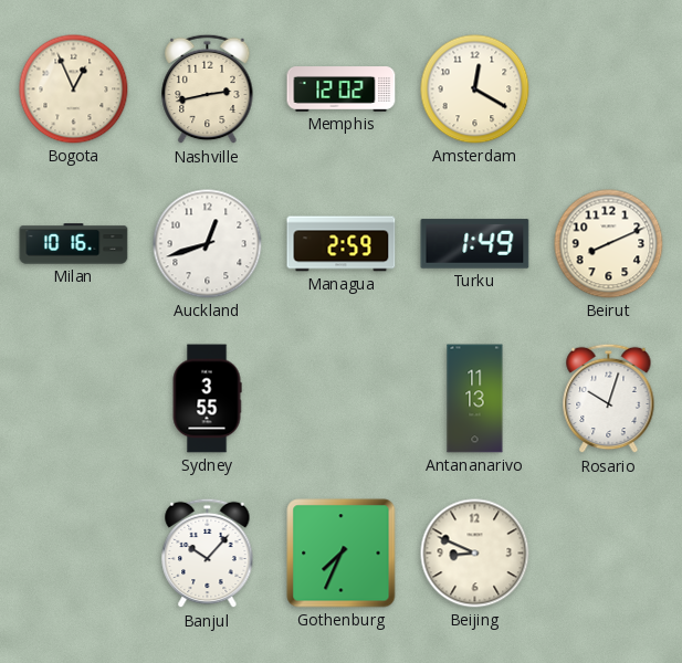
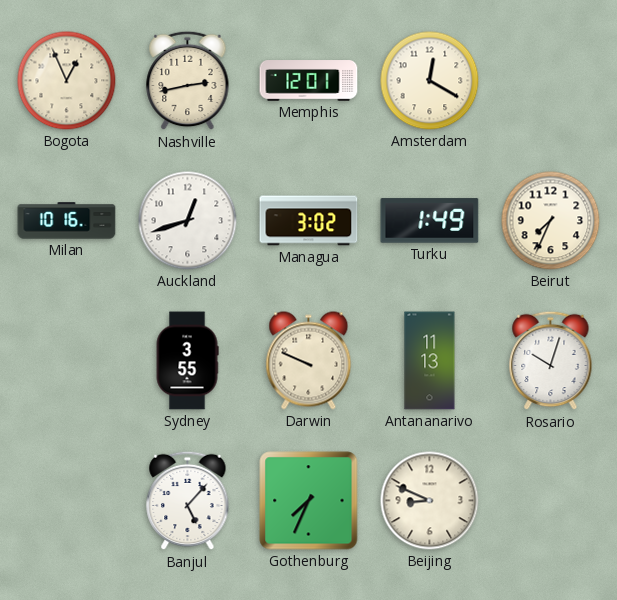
Memphis: 12:02 -> 12:01
Managua: 2:59 -> 3:02
Beirut: 8:11 -> 7:34
Darwin: none -> 9:49
Banjul: 10:07 -> 5:07
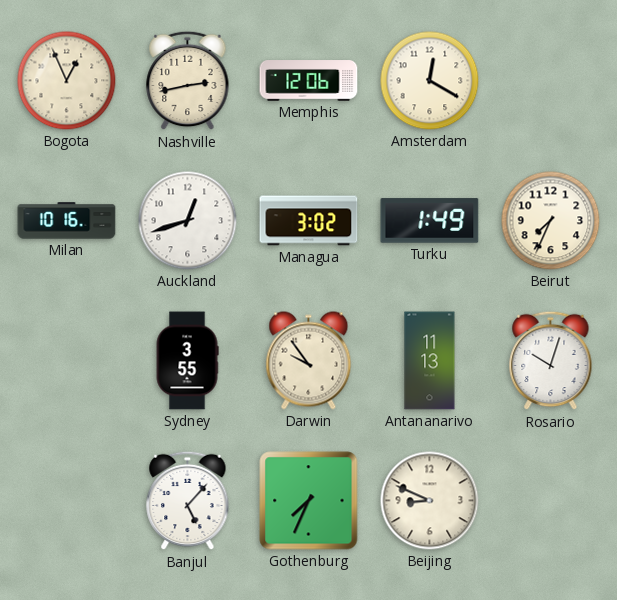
Memphis: 12:01 -> 12:06
Darwin: 9:49 -> 9:54
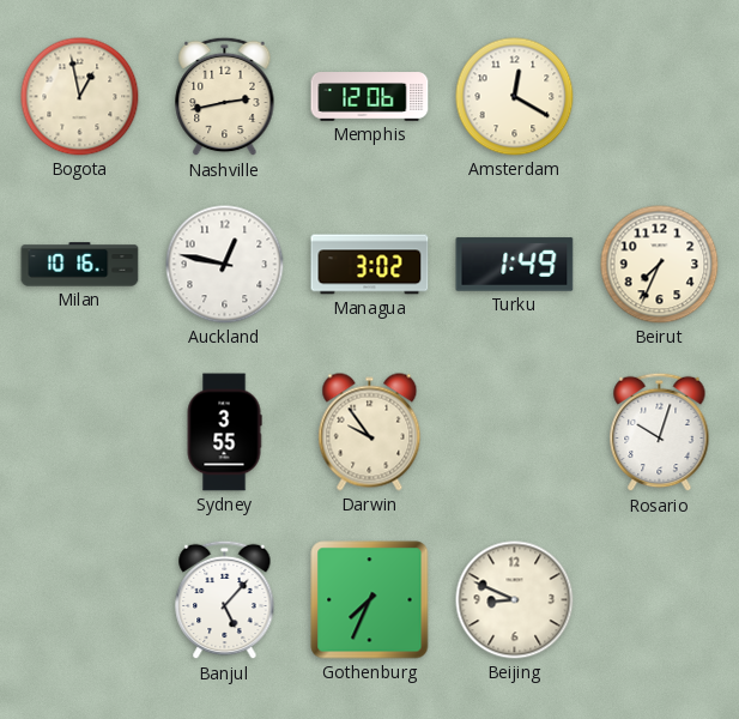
Bogota: 12:56 -> 12:58
Auckland: 12:42 -> 12:47
Antananarivo: 11:13 -> none
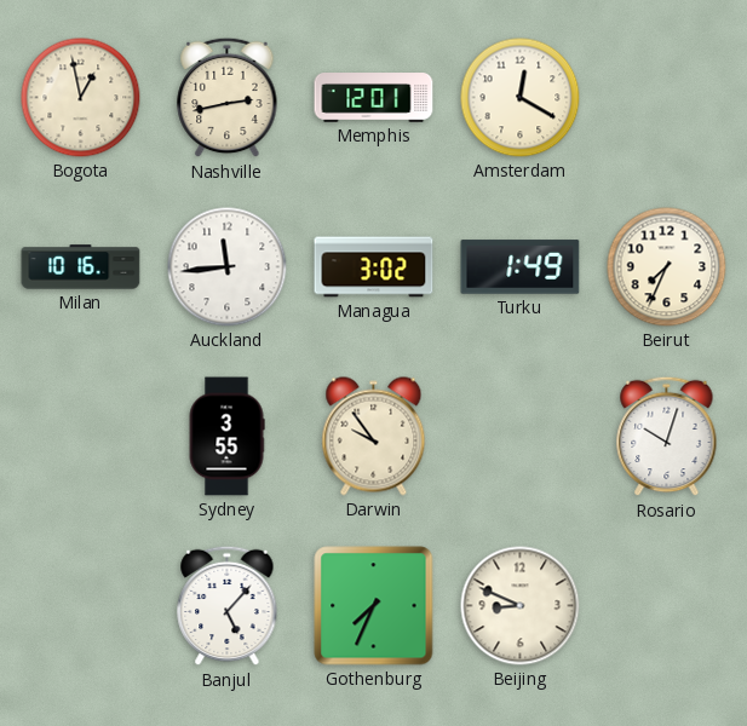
Memphis: 12:06 -> 12:01
Auckland: 12:47 -> 11:44
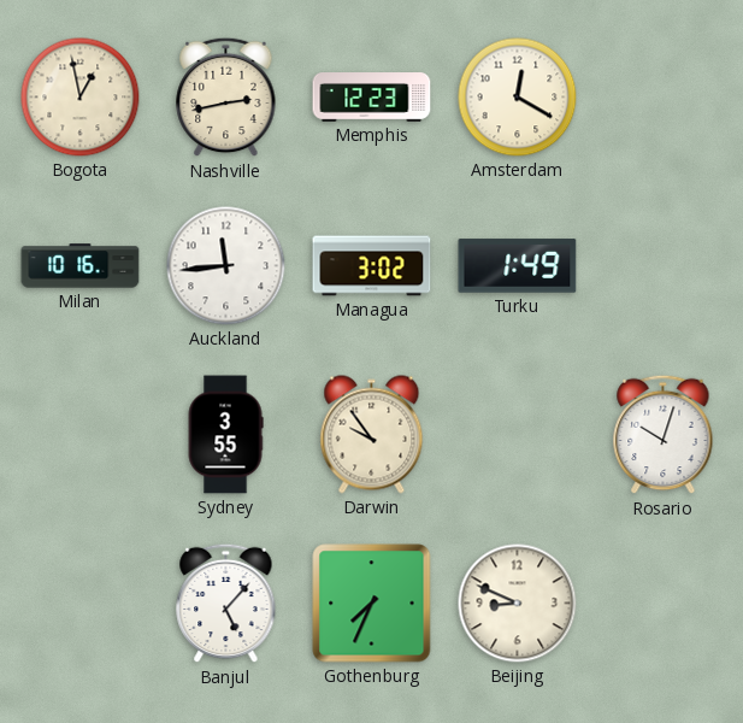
Memphis: 12:01 -> 12:23
Beirut: 7:34 -> none
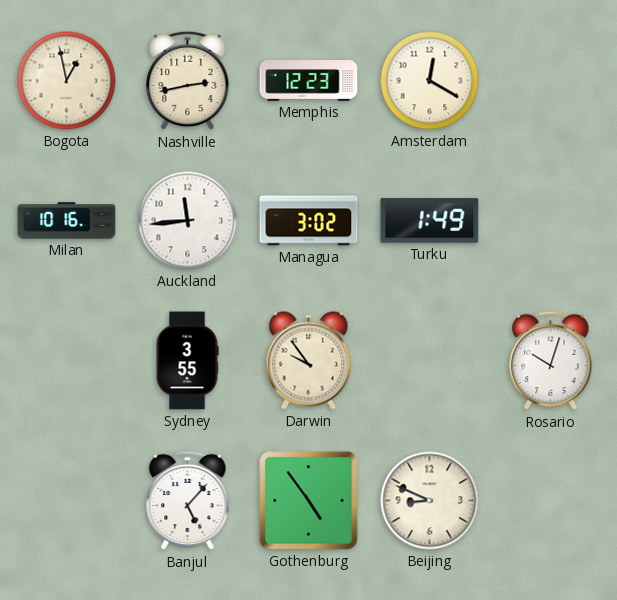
Gothenburg: 7:34 -> 4:54
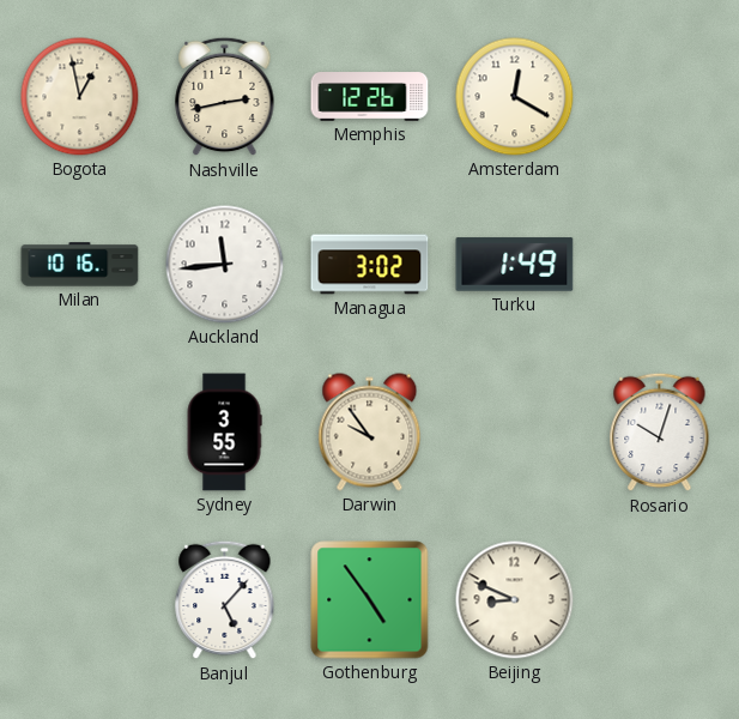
Memphis: 12:23 -> 12:26
